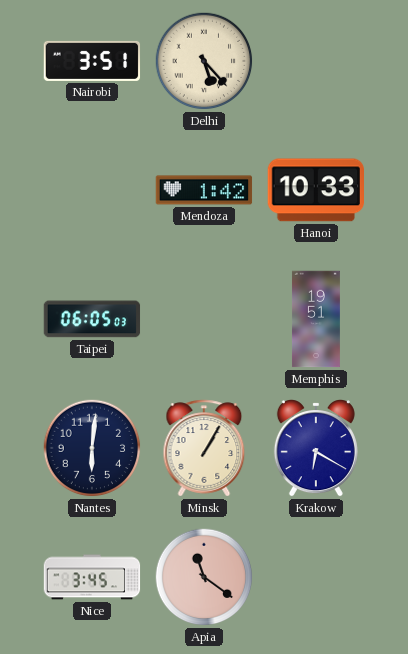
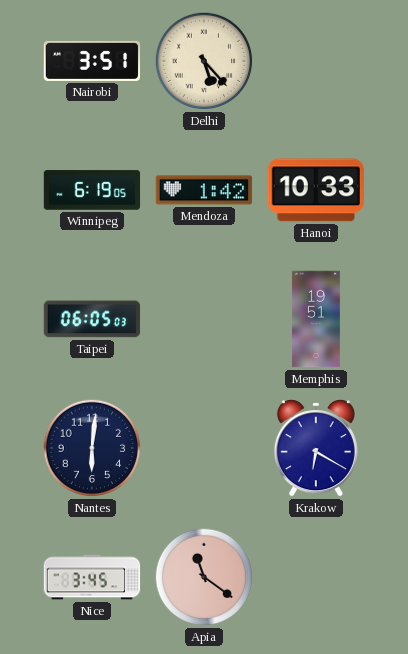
Winnipeg: none -> 6:19
Minsk: 1:05 -> none
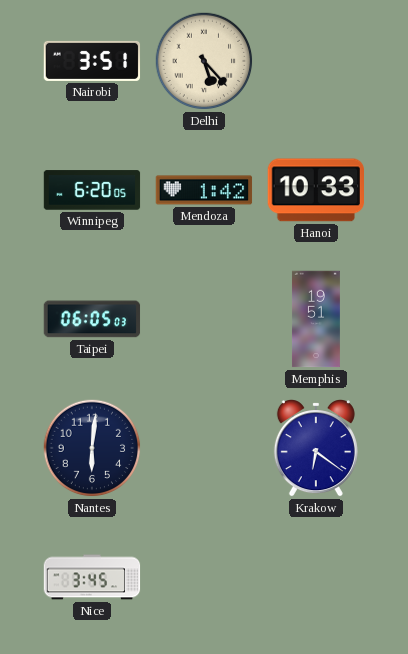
Winnipeg: 6:19 -> 6:20
Krakow: 6:20 -> 6:21
Apia: 11:21 -> none
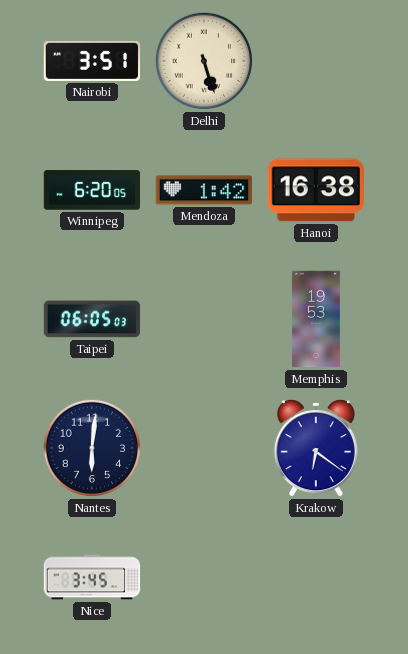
Delhi: 5:23 -> 5:27
Hanoi: 10:33 -> 16:38
Memphis: 19:51 -> 19:53
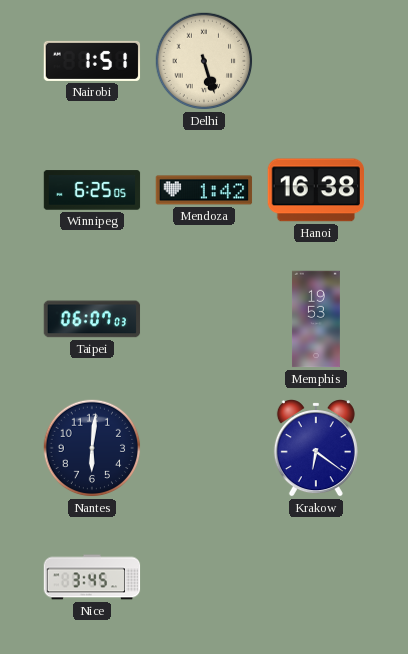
Nairobi: 3:51 -> 1:51
Winnipeg: 6:20 -> 6:25
Taipei: 06:05 -> 06:07
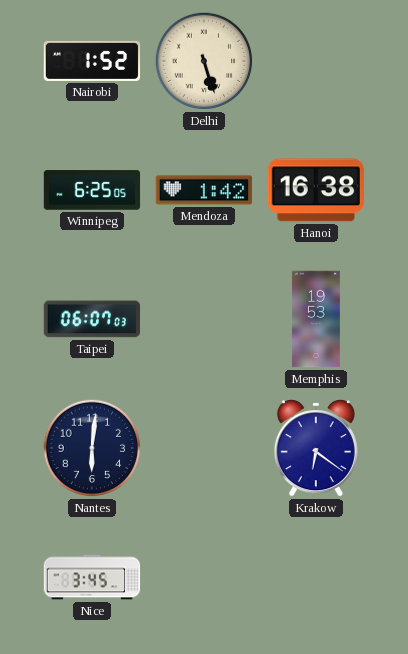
Nairobi: 1:51 -> 1:52
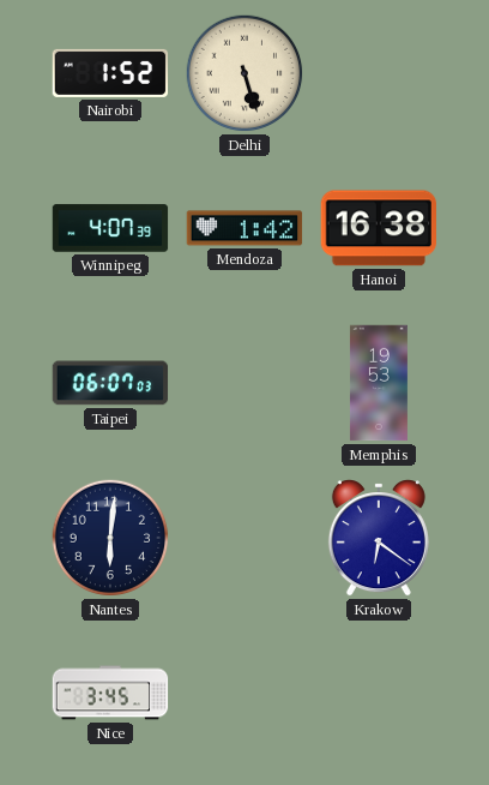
Winnipeg: 6:25 -> 4:07
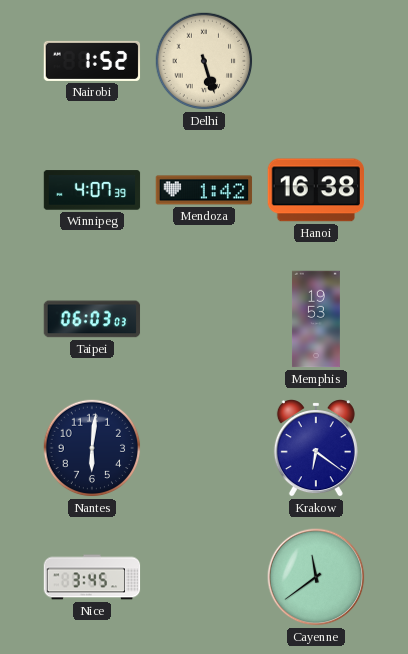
Taipei: 06:07 -> 06:03
Cayenne: none -> 11:39
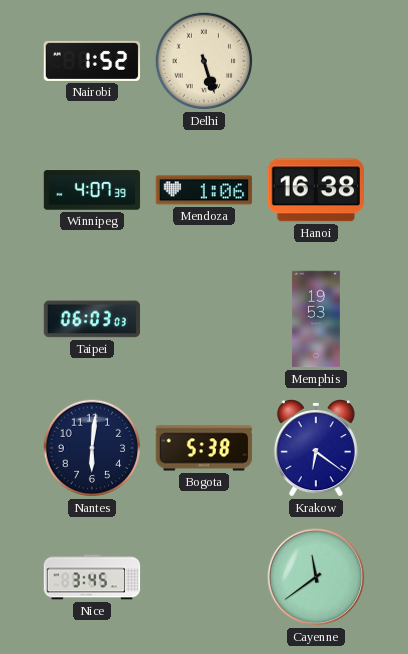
Mendoza: 1:42 -> 1:06
Bogota: none -> 5:38
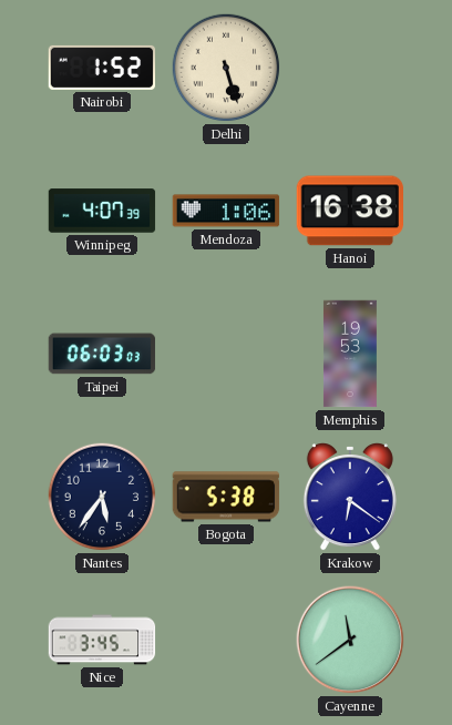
Nantes: 6:01 -> 5:36
